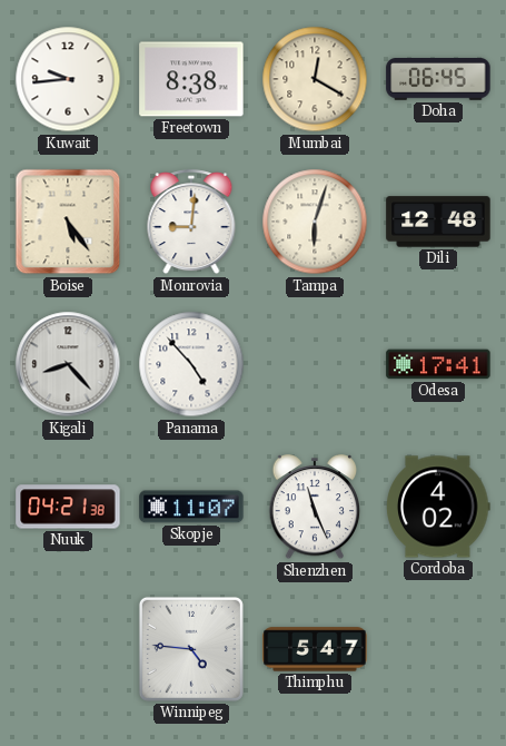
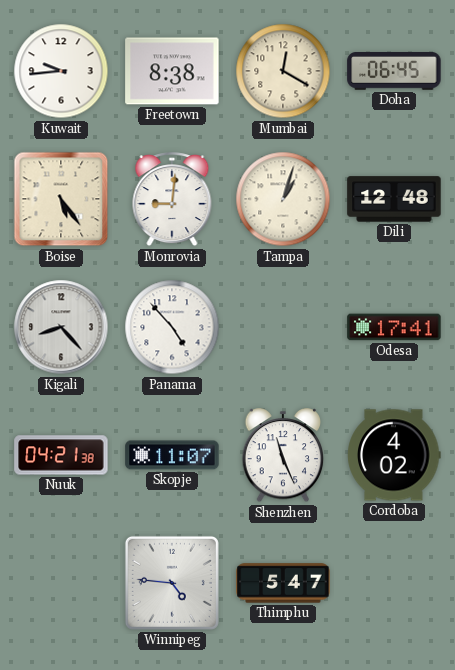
Tampa: 6:03 -> 1:03
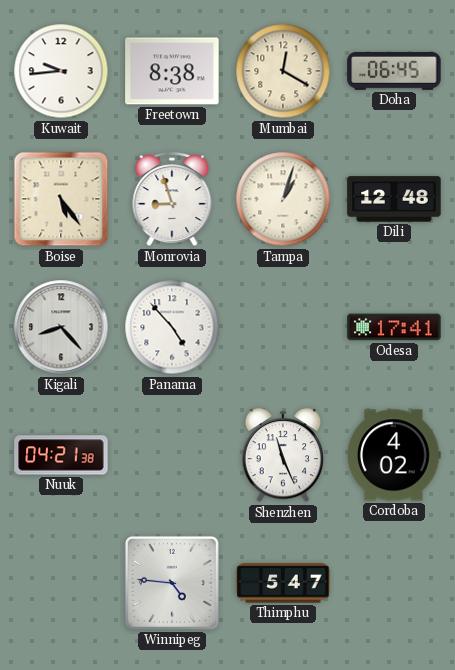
Monrovia: 9:01 -> 8:57
Skopje: 11:07 -> none
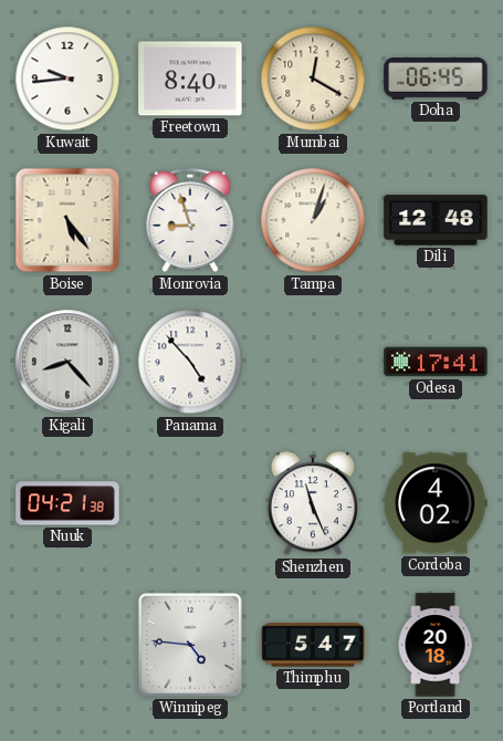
Freetown: 8:38 -> 8:40
Portland: none -> 20:18
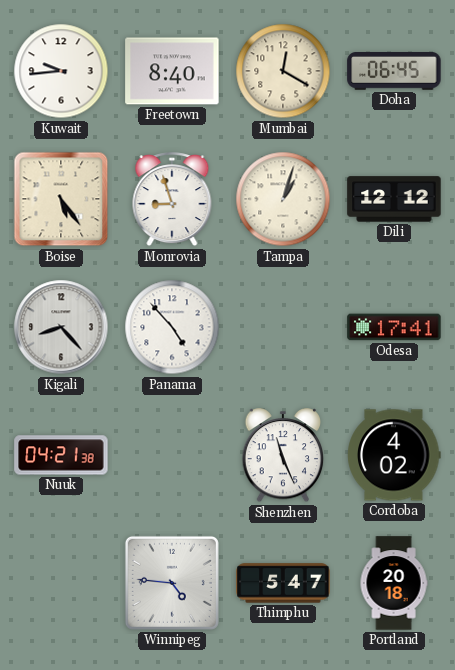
Dili: 12:48 -> 12:12
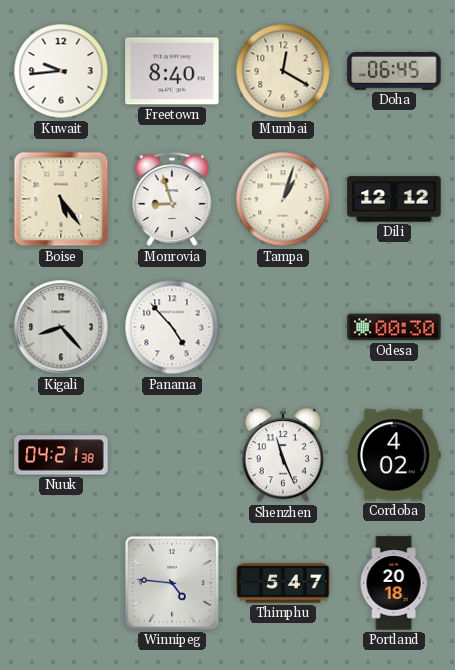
Odesa: 17:41 -> 00:30
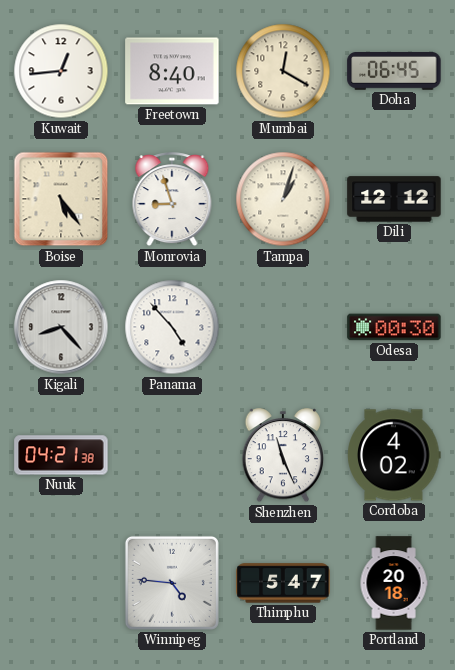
Kuwait: 9:44 -> 12:44
